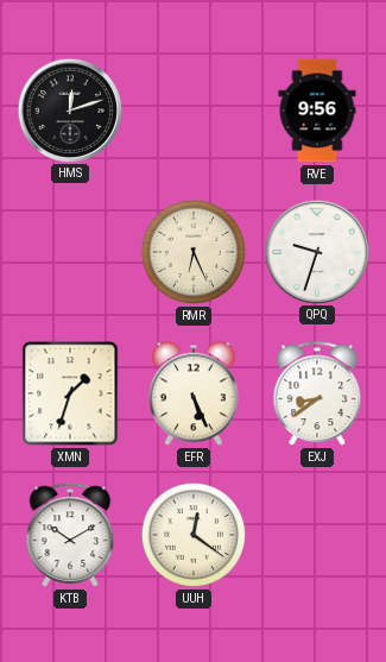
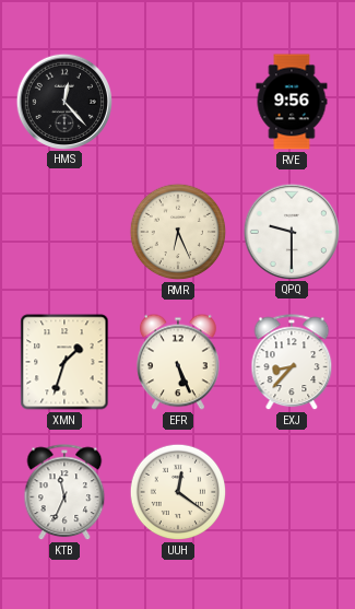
HMS: 12:12 -> 12:23
QPQ: 9:33 -> 9:30
EXJ: 8:39 -> 8:37
KTB: 10:10 -> 11:34
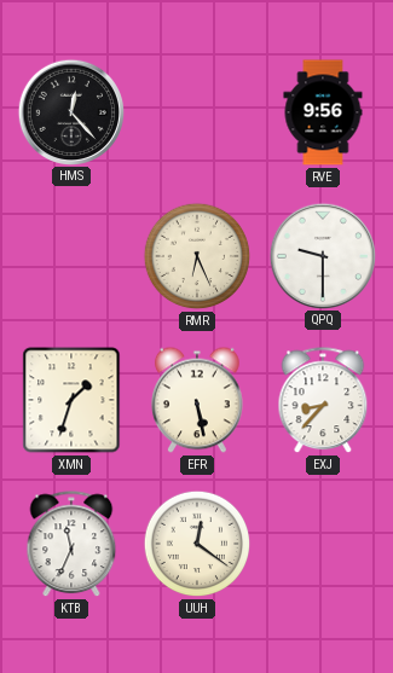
EFR: 5:26 -> 5:28
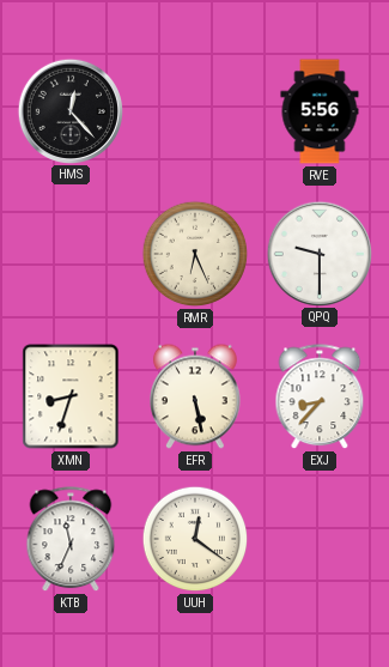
RVE: 9:56 -> 5:56
XMN: 1:33 -> 8:33
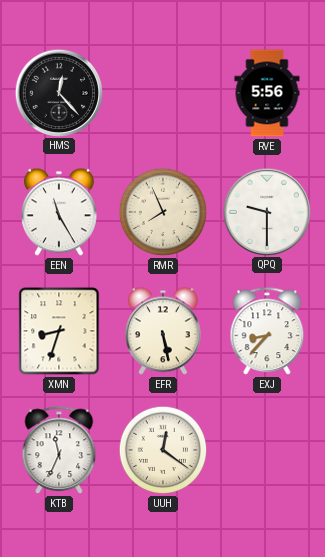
EEN: none -> 11:25
RMR: 6:26 -> 7:56
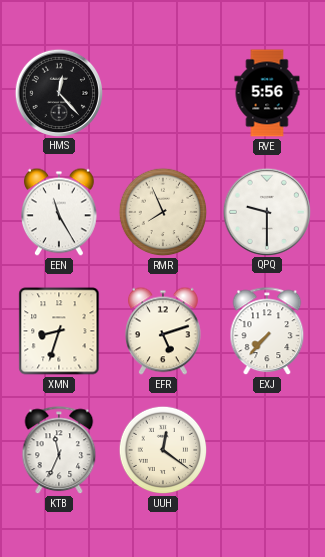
EFR: 5:28 -> 5:12
EXJ: 8:37 -> 7:37
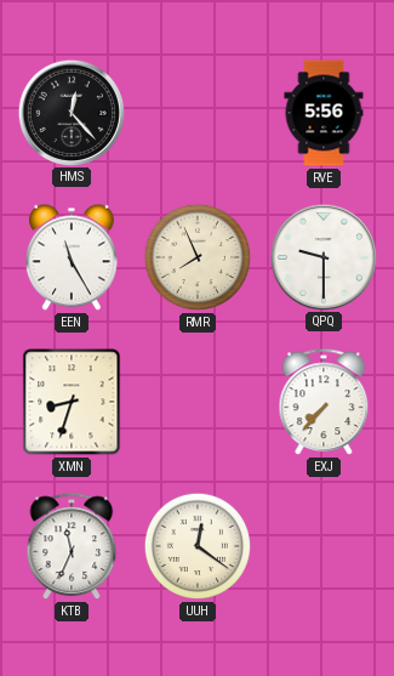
EFR: 5:12 -> none
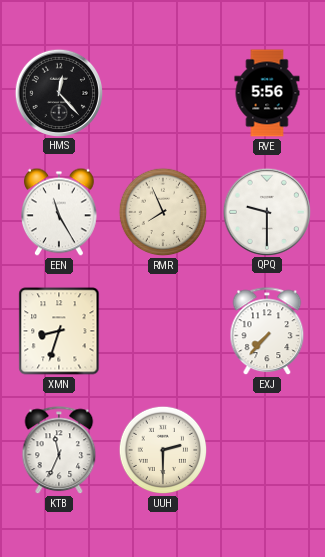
UUH: 12:21 -> 2:30
